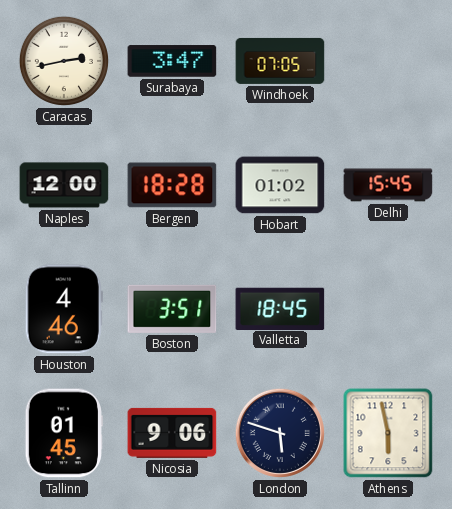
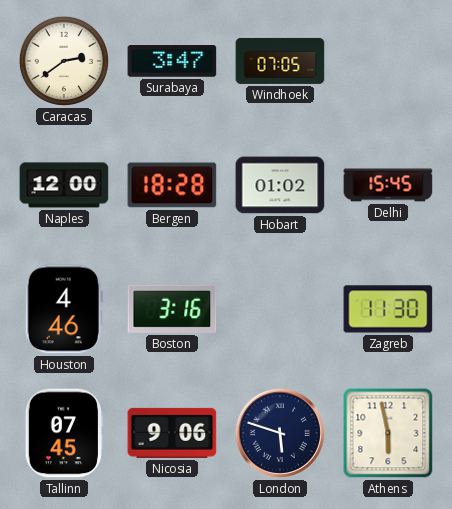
Caracas: 2:43 -> 2:39
Boston: 3:51 -> 3:16
Valletta: 18:45 -> none
Zagreb: none -> 11:30
Tallinn: 01:45 -> 07:45
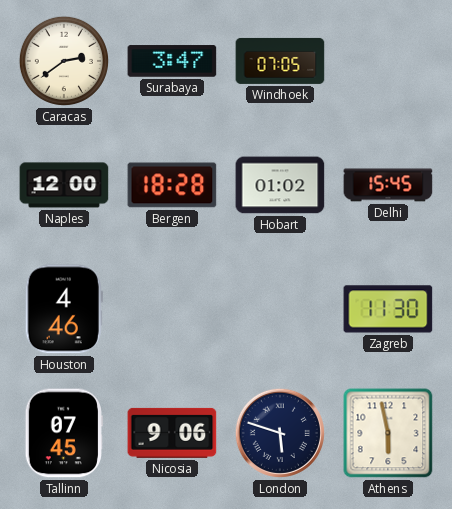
Boston: 3:16 -> none
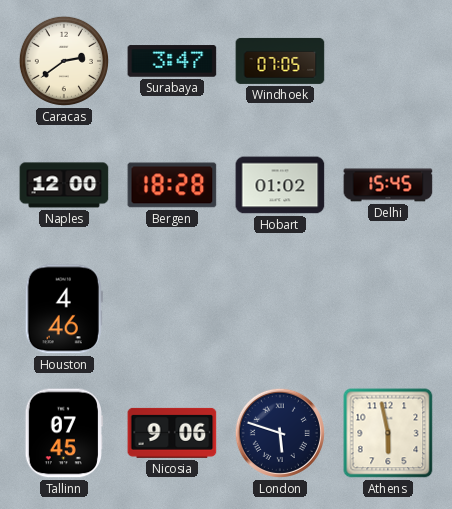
Zagreb: 11:30 -> none
